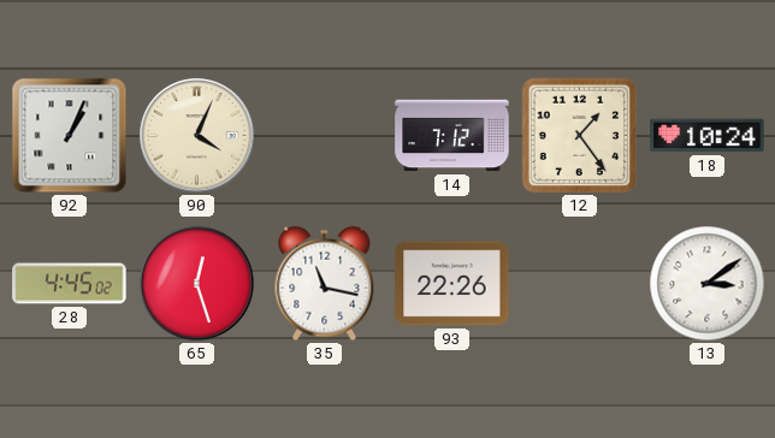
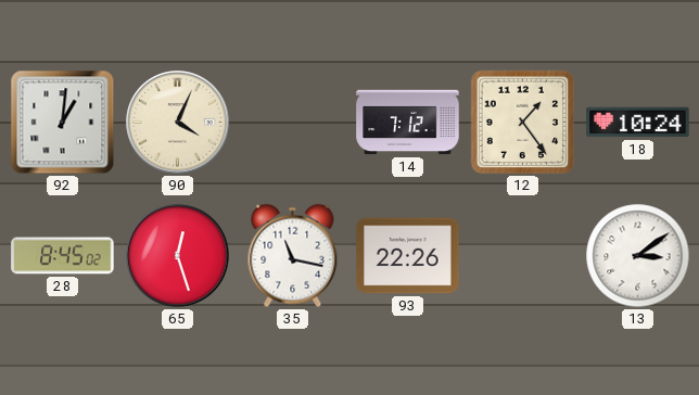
92: 1:04 -> 1:01
28: 4:45 -> 8:45
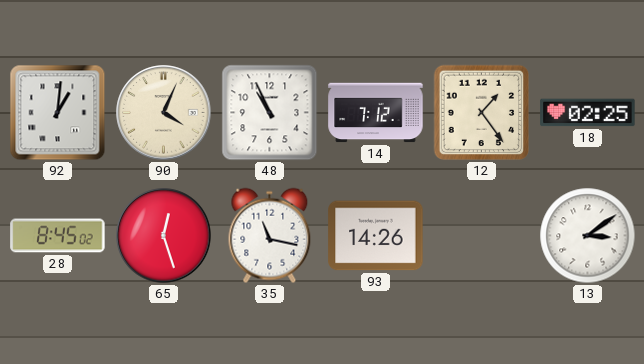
48: none -> 10:56
18: 10:24 -> 02:25
93: 22:26 -> 14:26
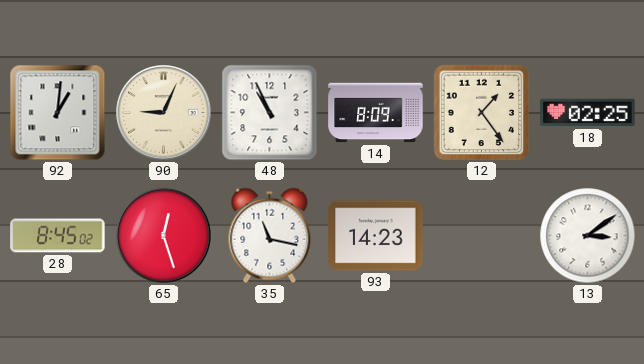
90: 4:04 -> 9:04
14: 7:12 -> 8:09
93: 14:26 -> 14:23
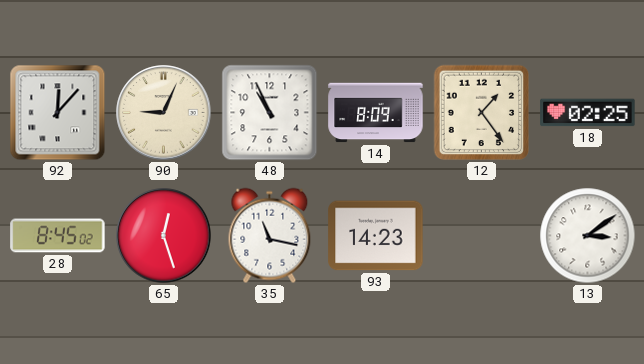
92: 1:01 -> 12:07
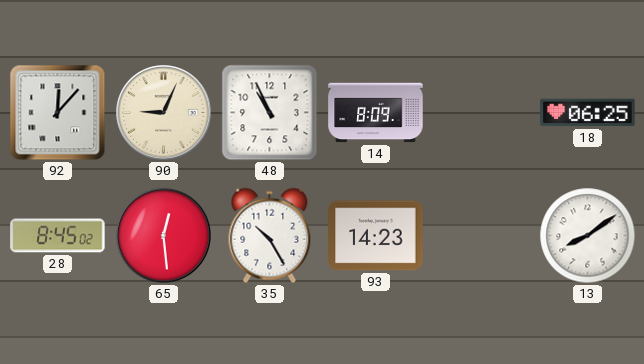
12: 1:24 -> none
18: 02:25 -> 06:25
65: 12:27 -> 12:29
35: 11:17 -> 10:25
13: 3:09 -> 8:09
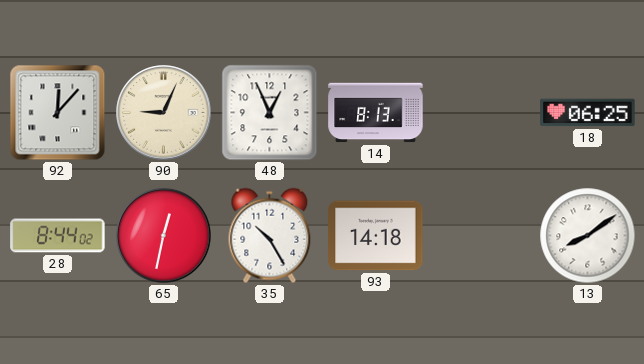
48: 10:56 -> 12:56
14: 8:09 -> 8:13
28: 8:45 -> 8:44
65: 12:29 -> 12:32
93: 14:23 -> 14:18
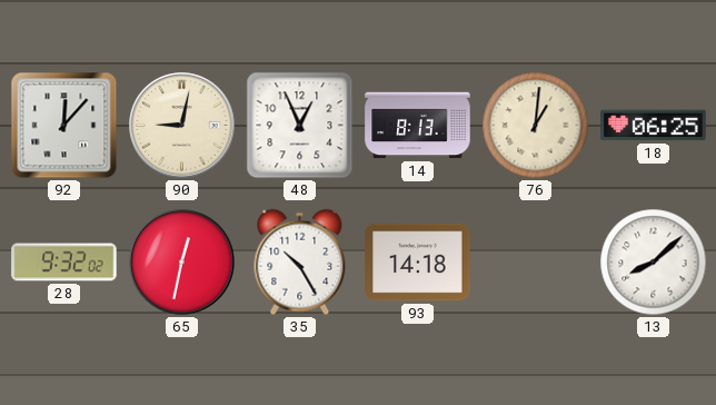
90: 9:04 -> 9:02
76: none -> 1:01
28: 8:44 -> 9:32
13: 8:09 -> 8:08
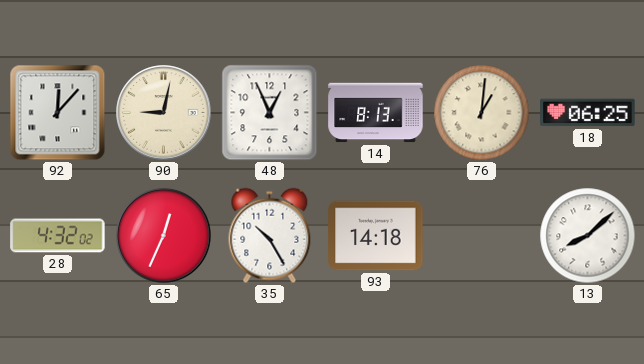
28: 9:32 -> 4:32
65: 12:32 -> 12:34
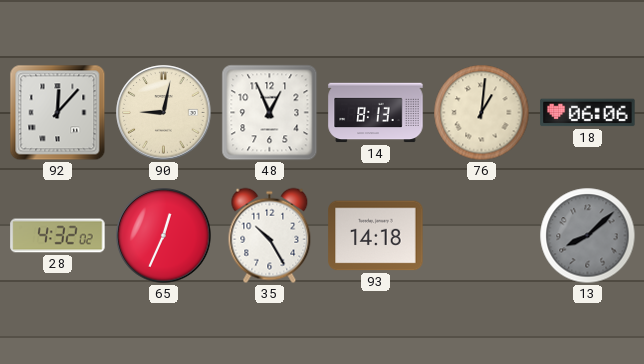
18: 06:25 -> 06:06
13 dial: white -> grey
